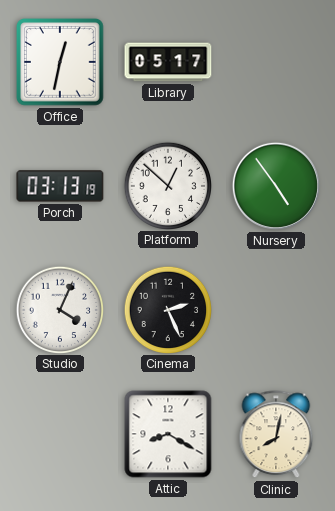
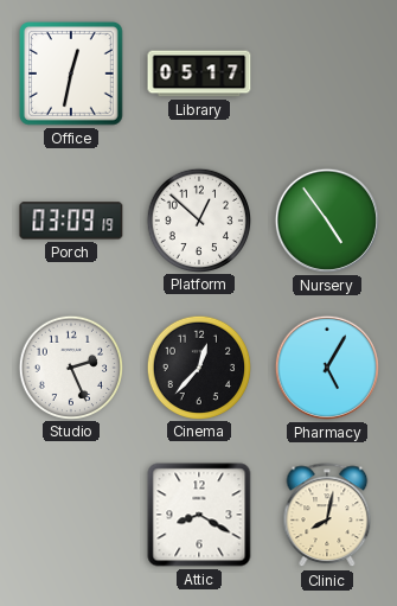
Porch: 03:13 -> 03:09
Studio: 4:04 -> 2:26
Cinema: 2:26 -> 12:37
Pharmacy: none -> 5:05
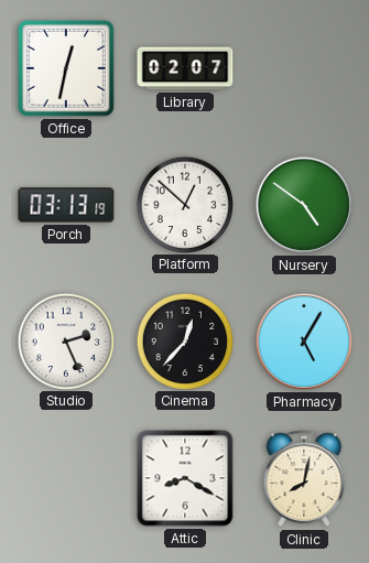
Library: 05:17 -> 02:07
Porch: 03:09 -> 03:13
Nursery: 4:54 -> 4:51
